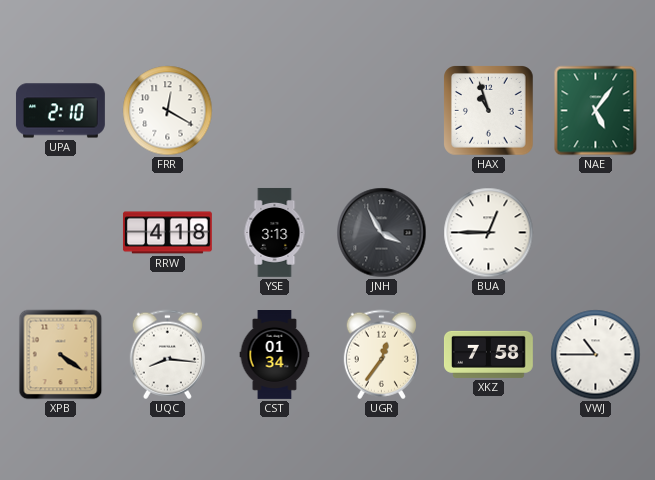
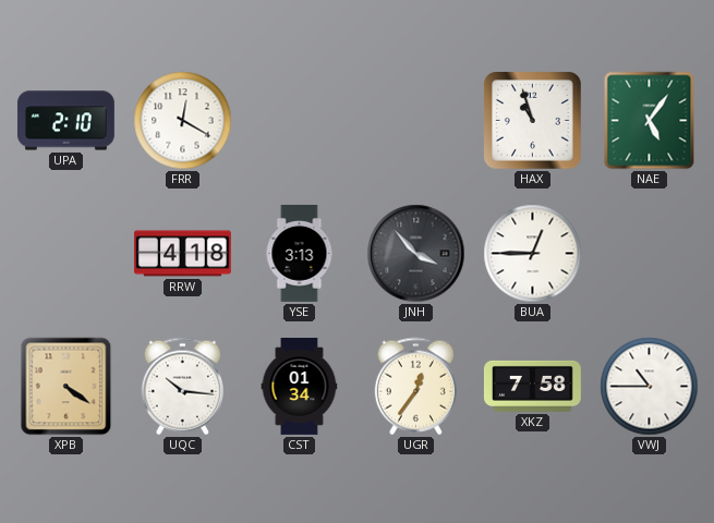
JNH: 3:55 -> 3:53
UQC: 8:16 -> 10:16
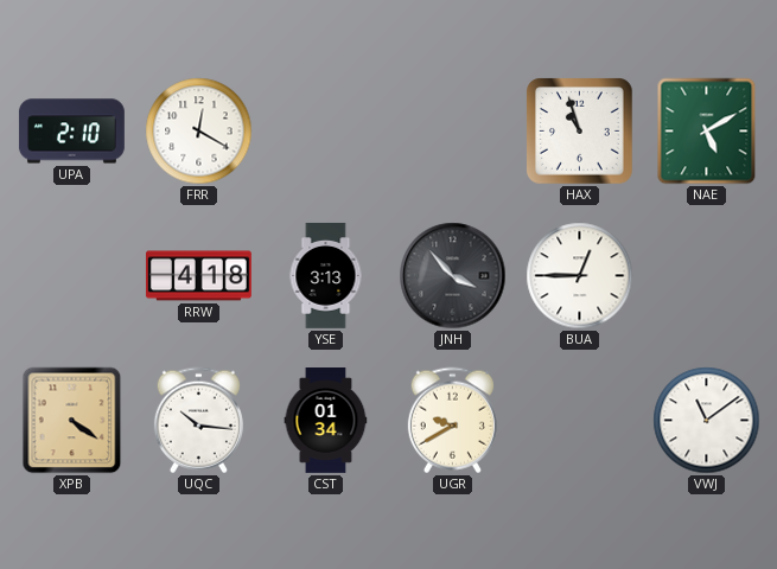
NAE: 5:06 -> 5:10
UGR: 12:36 -> 9:40
XKZ: 7:58 -> none
VWJ: 10:45 -> 11:09
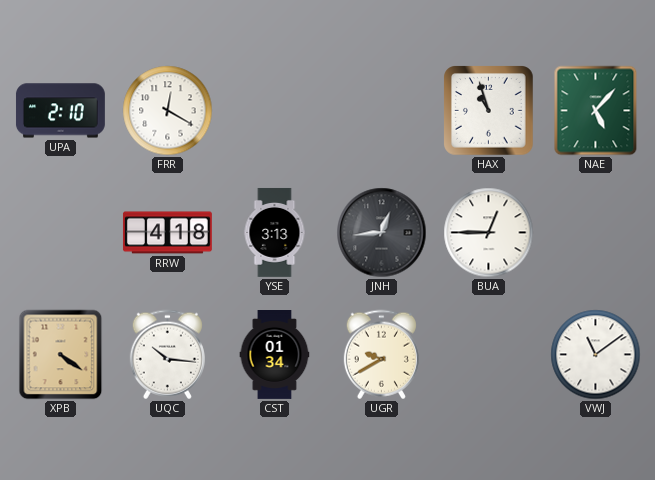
NAE: 5:10 -> 5:07
JNH: 3:53 -> 12:44
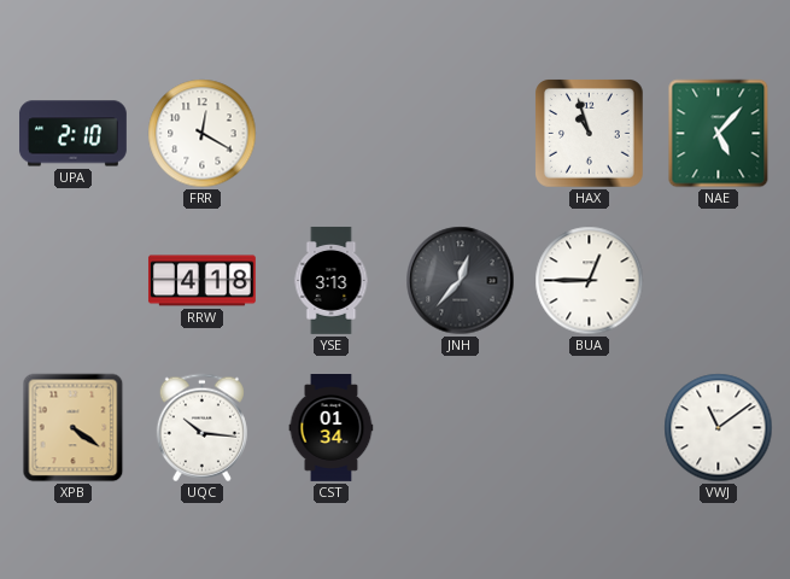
JNH: 12:44 -> 12:37
UGR: 9:40 -> none
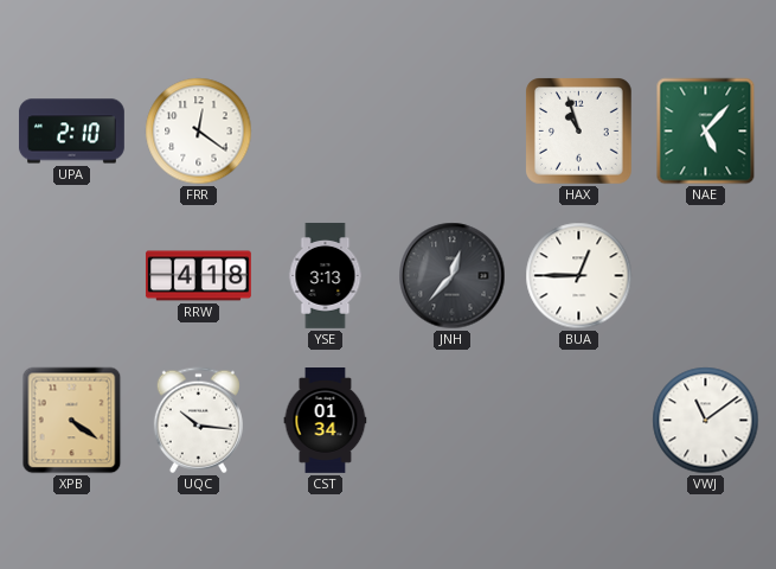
FRR: 12:20 -> 12:21
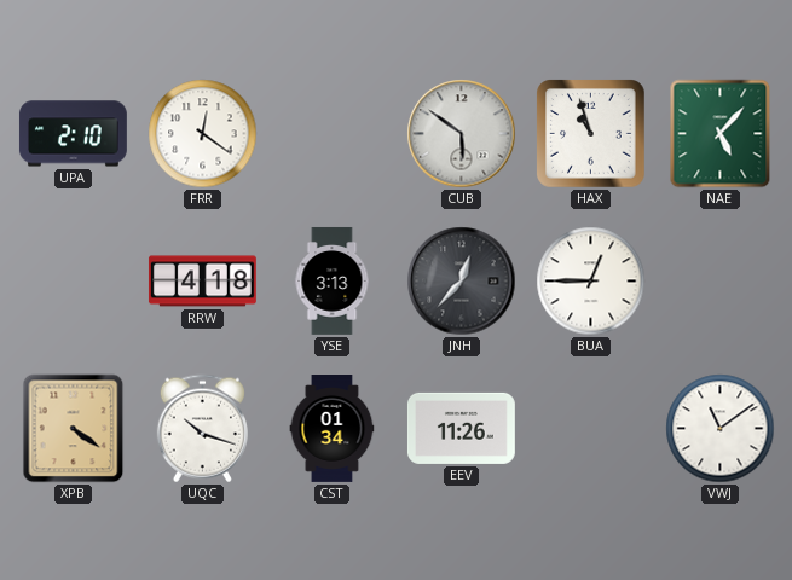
CUB: none -> 5:51
UQC: 10:16 -> 10:18
EEV: none -> 11:26
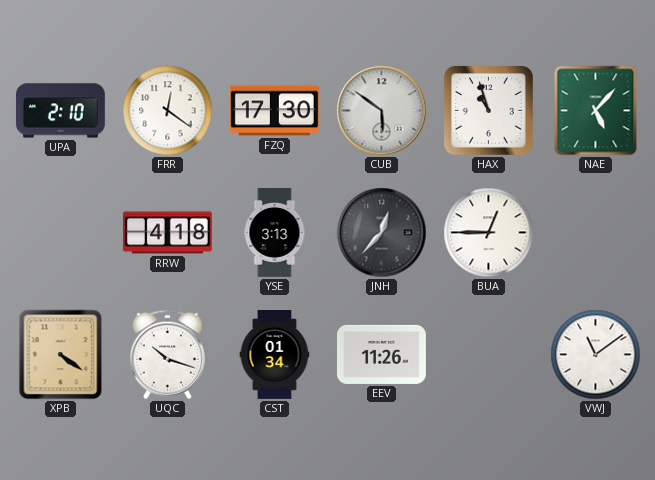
FZQ: none -> 17:30
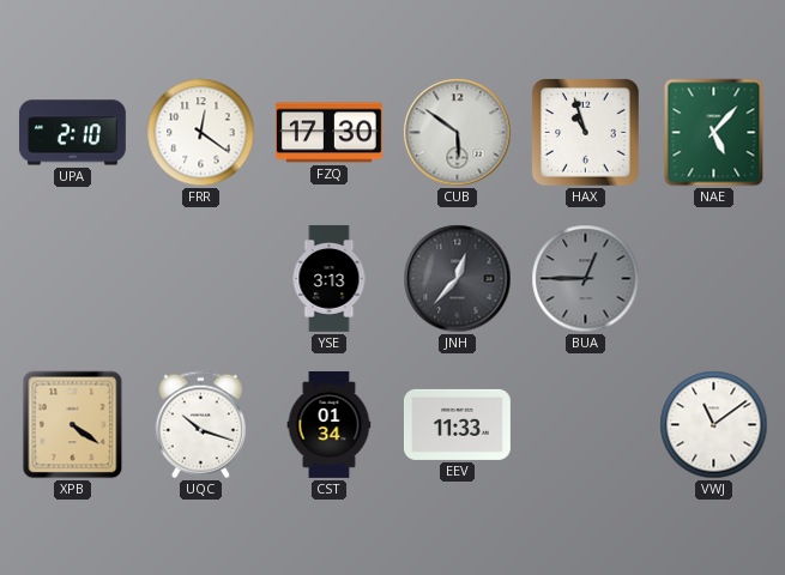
RRW: 4:18 -> none
BUA dial: white -> grey
EEV: 11:26 -> 11:33
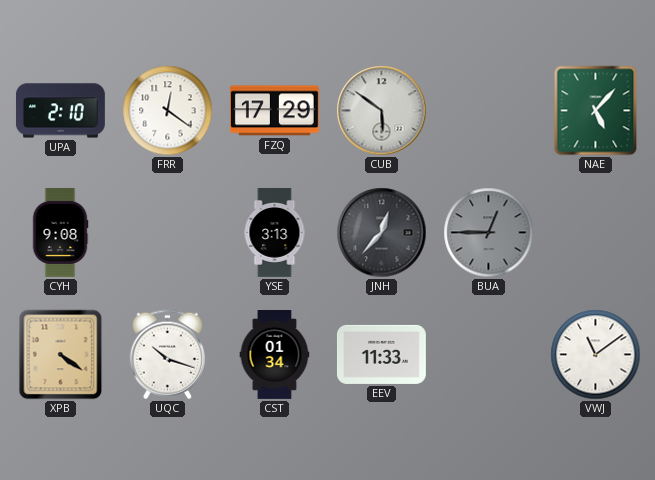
FZQ: 17:30 -> 17:29
HAX: 10:57 -> none
CYH: none -> 9:08
